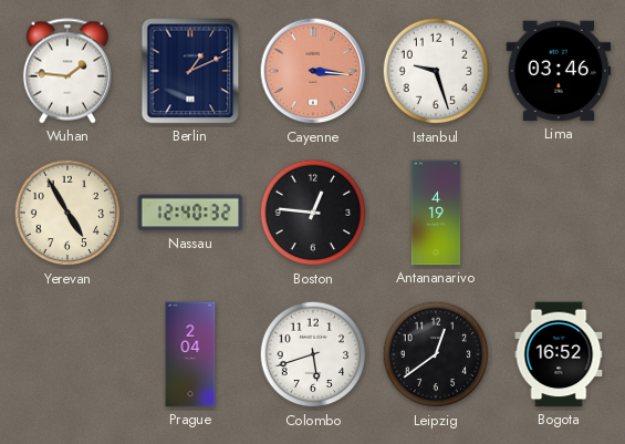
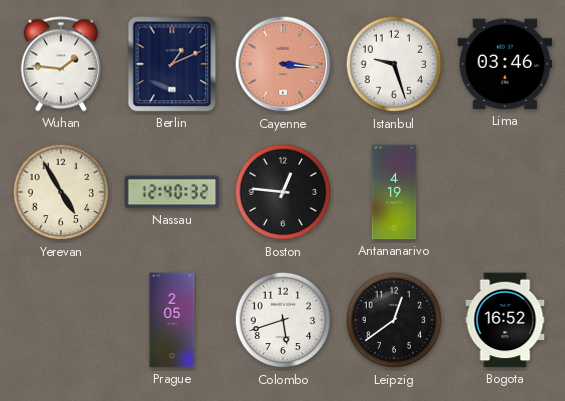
Prague: 2:04 -> 2:05
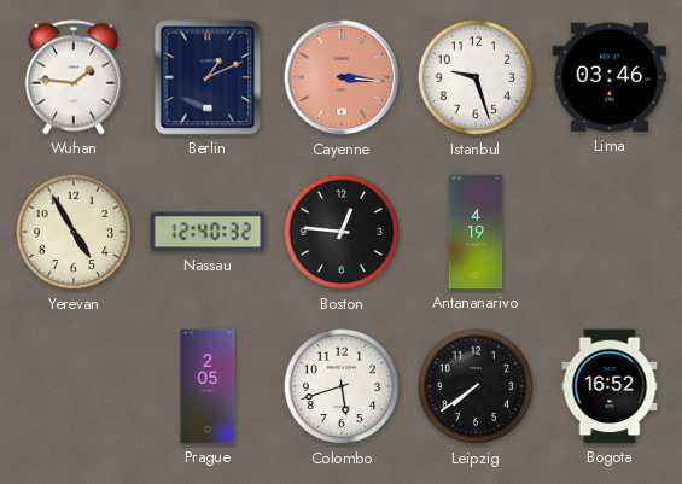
Leipzig: 12:39 -> 7:39
